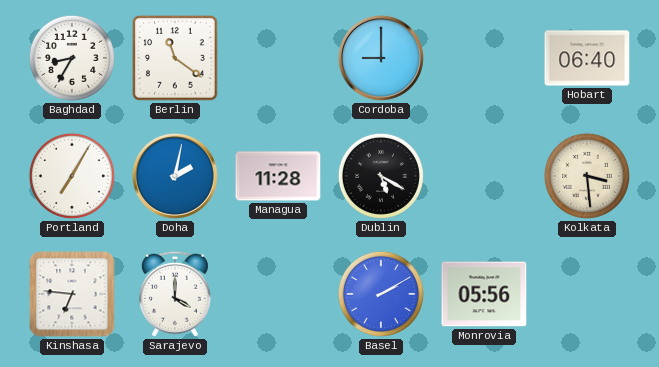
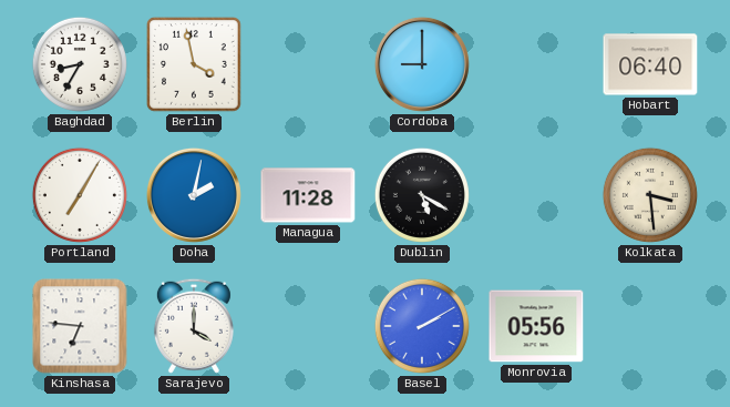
Berlin: 11:21 -> 3:58
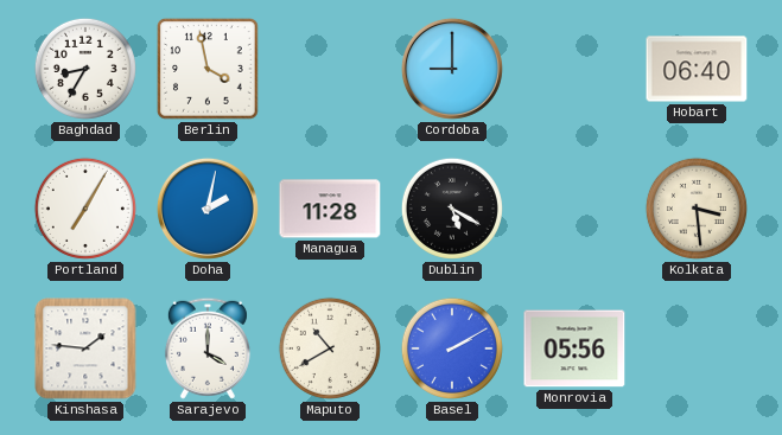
Kinshasa: 6:46 -> 1:46
Maputo: none -> 10:40
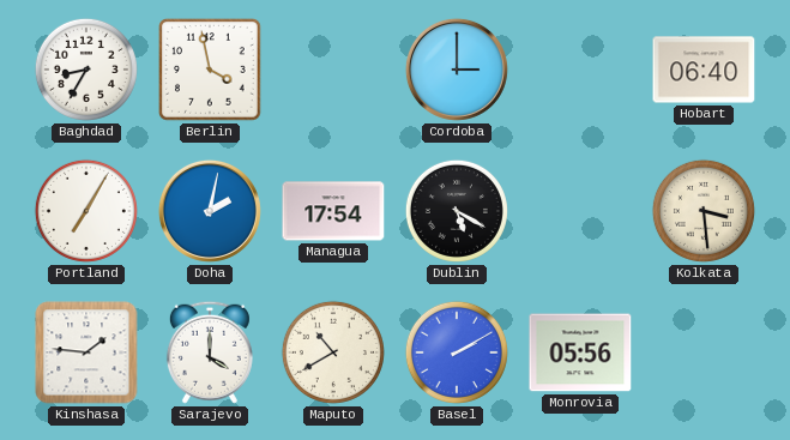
Cordoba: 9:00 -> 3:00
Managua: 11:28 -> 17:54
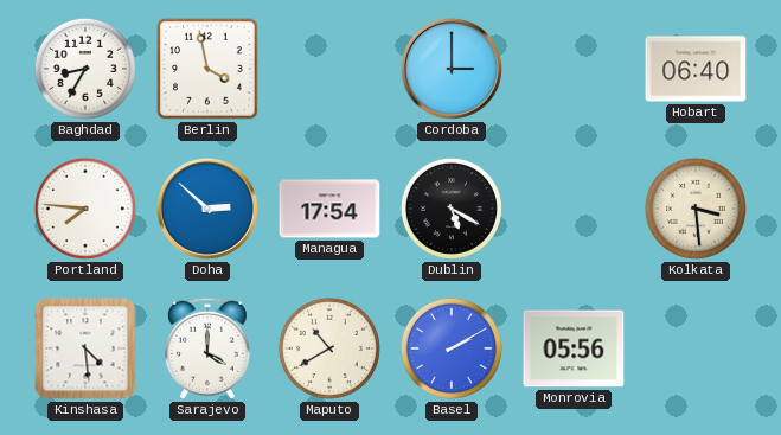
Portland: 7:05 -> 7:46
Doha: 2:02 -> 2:52
Kinshasa: 1:46 -> 4:29
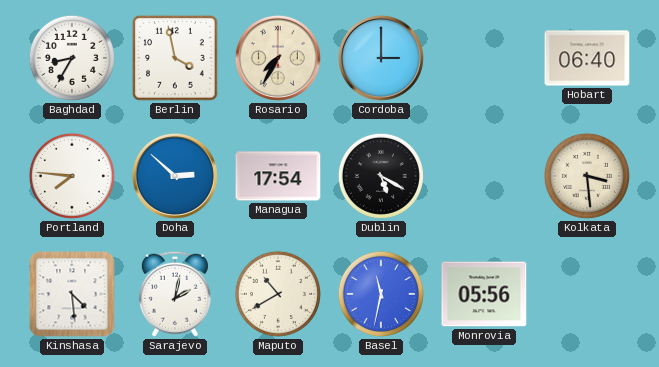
Rosario: none -> 7:35
Sarajevo: 4:00 -> 2:02
Basel: 2:10 -> 11:32
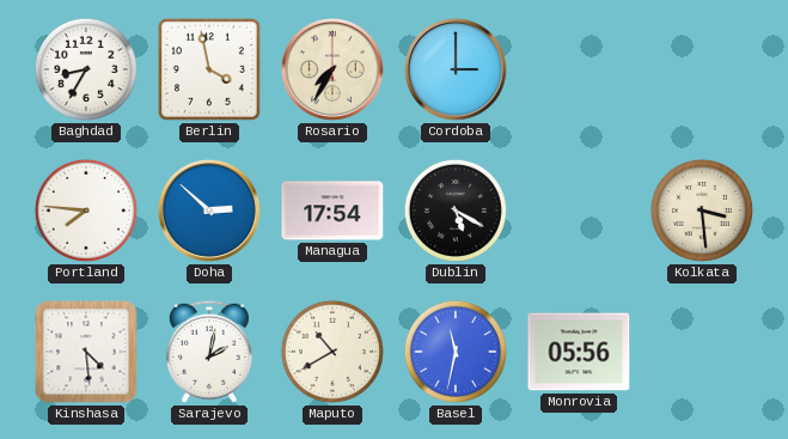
Hobart: 06:40 -> none
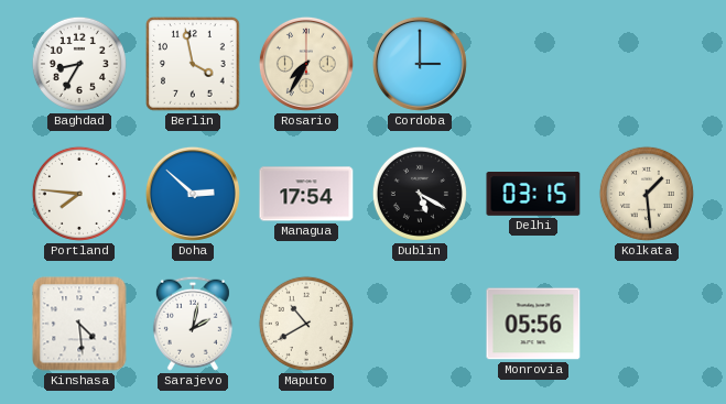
Delhi: none -> 03:15
Kolkata: 3:29 -> 1:29
Basel: 11:32 -> none
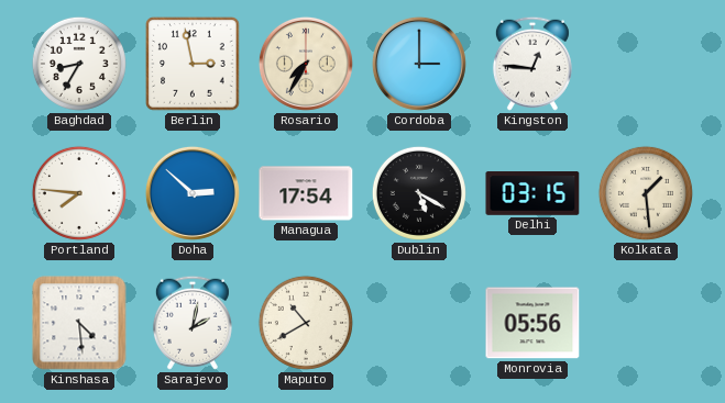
Berlin: 3:58 -> 2:58
Kingston: none -> 12:46
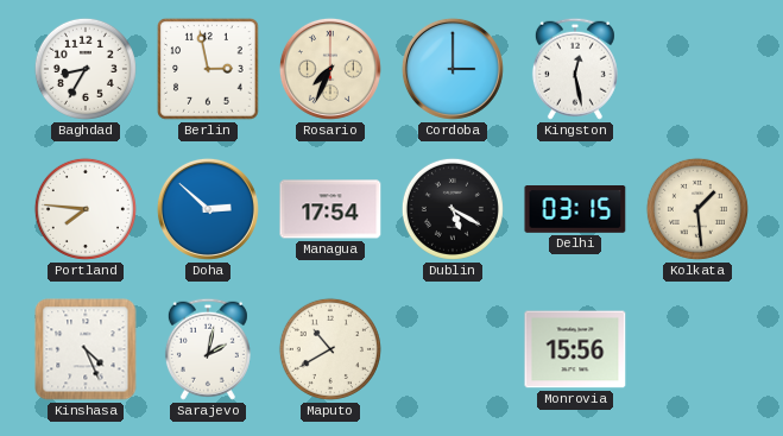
Rosario: 7:35 -> 7:34
Kingston: 12:46 -> 12:28
Kinshasa: 4:29 -> 4:26
Monrovia: 05:56 -> 15:56
